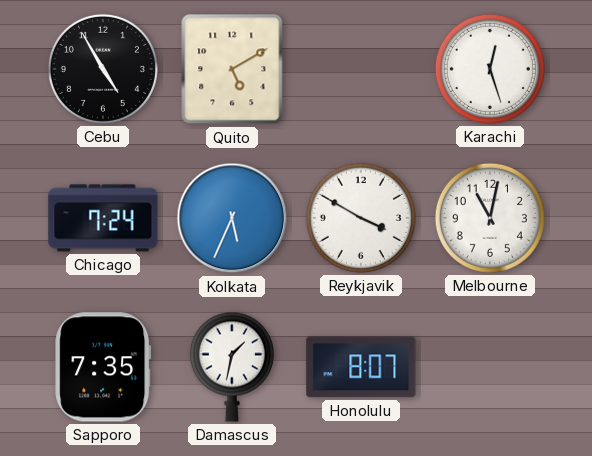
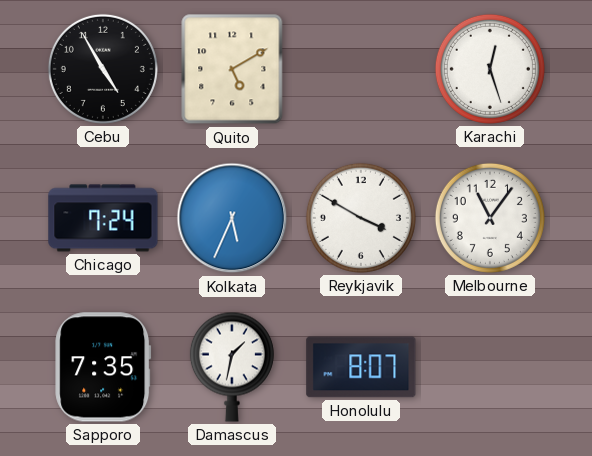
Melbourne: 11:02 -> 11:06
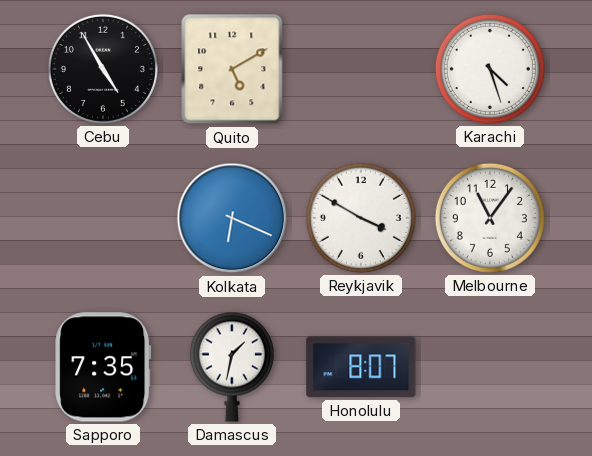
Karachi: 12:27 -> 4:27
Chicago: 7:24 -> none
Kolkata: 5:34 -> 6:19
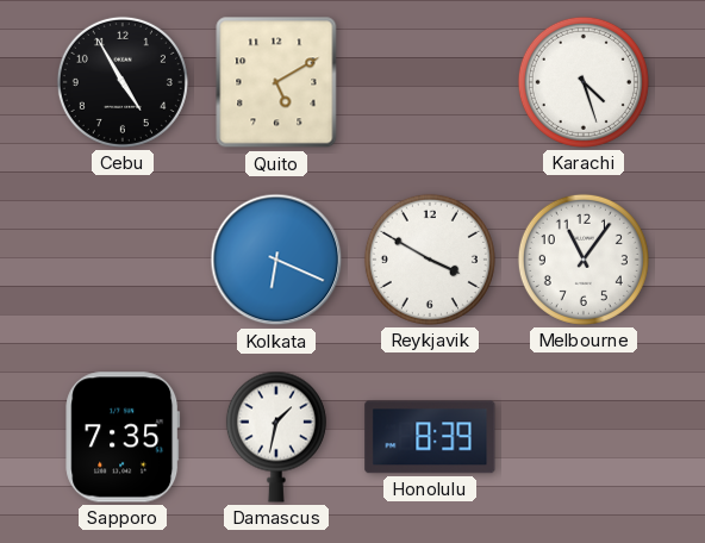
Honolulu: 8:07 -> 8:39
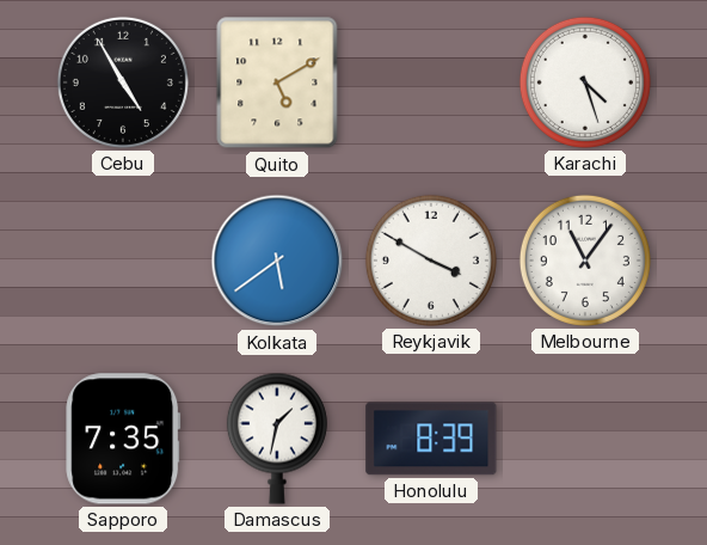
Kolkata: 6:19 -> 5:39
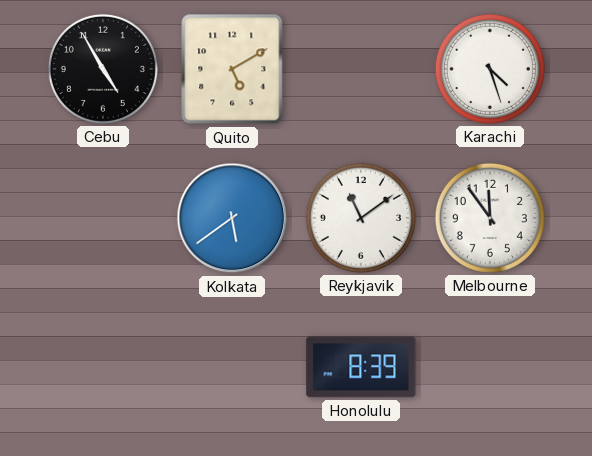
Reykjavik: 3:50 -> 11:09
Melbourne: 11:06 -> 11:54
Sapporo: 7:35 -> none
Damascus: 1:32 -> none
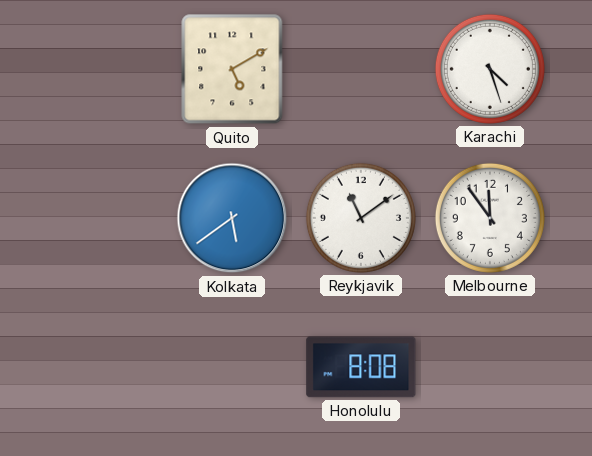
Cebu: 4:55 -> none
Honolulu: 8:39 -> 8:08
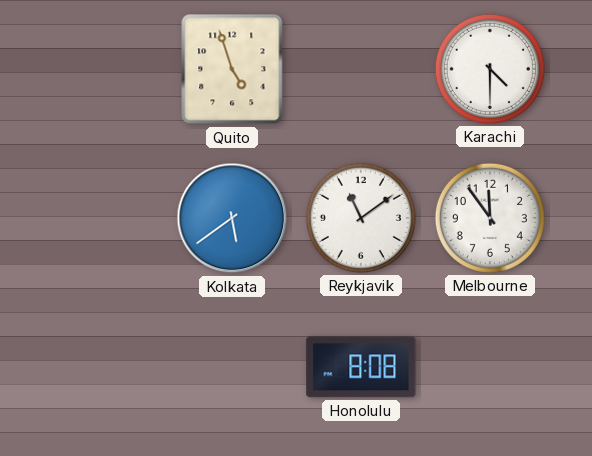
Quito: 5:10 -> 4:57
Karachi: 4:27 -> 4:30
